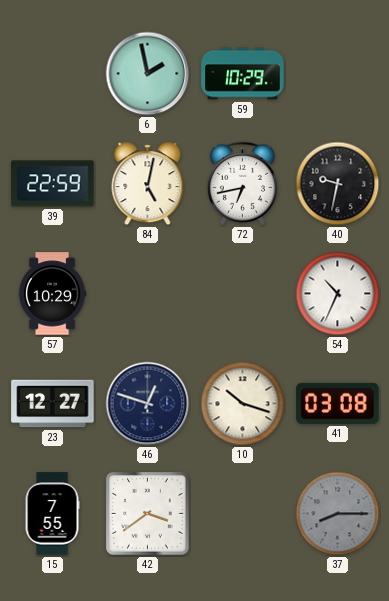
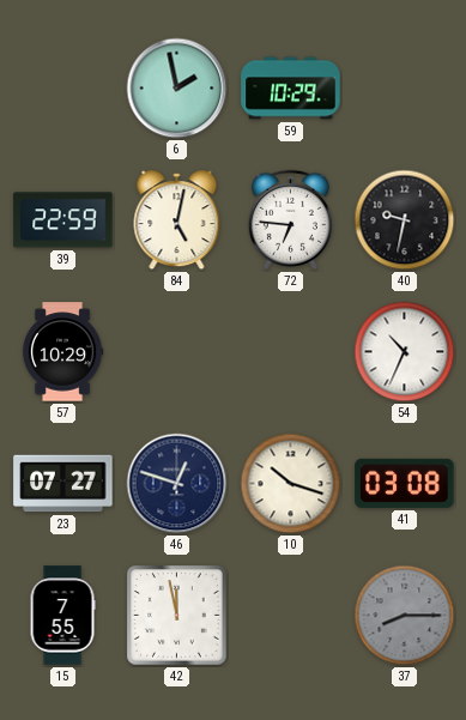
72: 6:43 -> 6:46
23: 12:27 -> 07:27
42: 3:39 -> 11:58
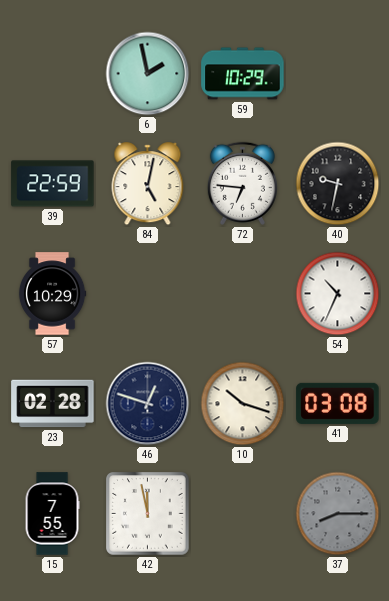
23: 07:27 -> 02:28
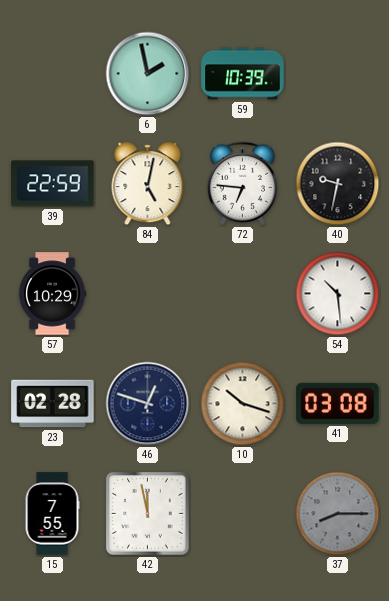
59: 10:29 -> 10:39
54: 10:34 -> 10:29
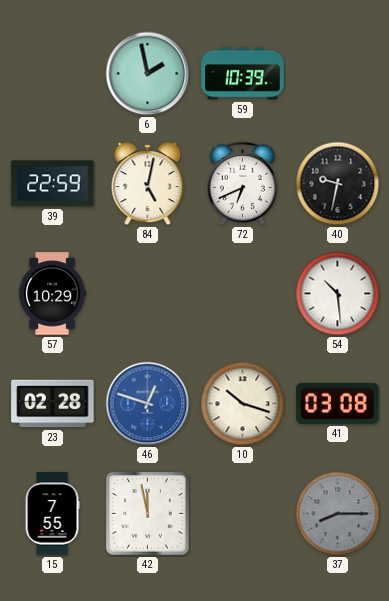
72: 6:46 -> 6:41
46 dial: navy -> blue
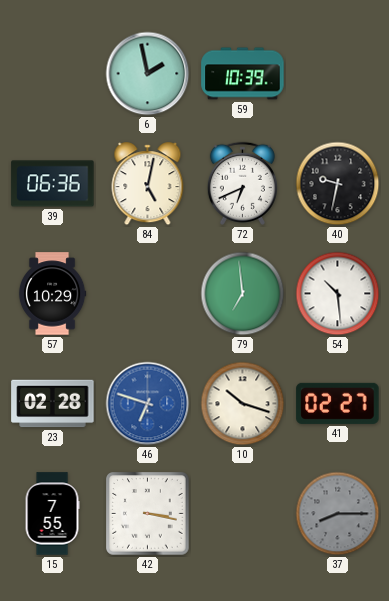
39: 22:59 -> 06:36
79: none -> 6:59
46: 12:48 -> 6:48
41: 03:08 -> 02:27
42: 11:58 -> 3:17
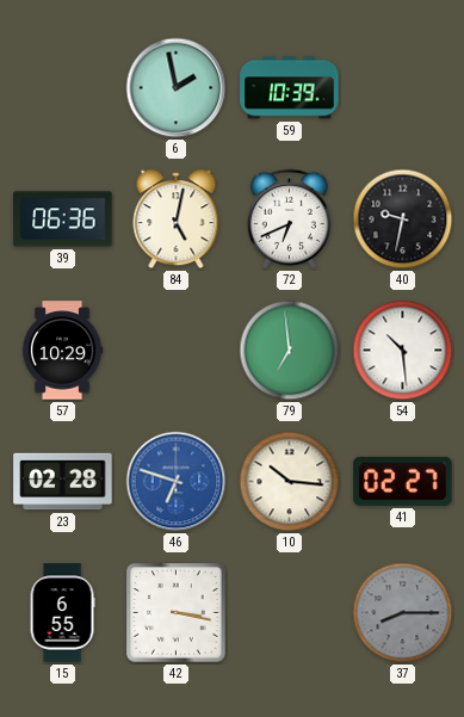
10: 10:18 -> 10:16
15: 7:55 -> 6:55
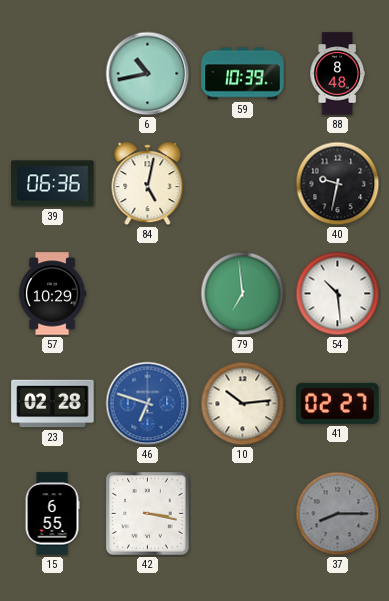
6: 1:58 -> 10:43
88: none -> 8:48
72: 6:41 -> none
10: 10:16 -> 10:14
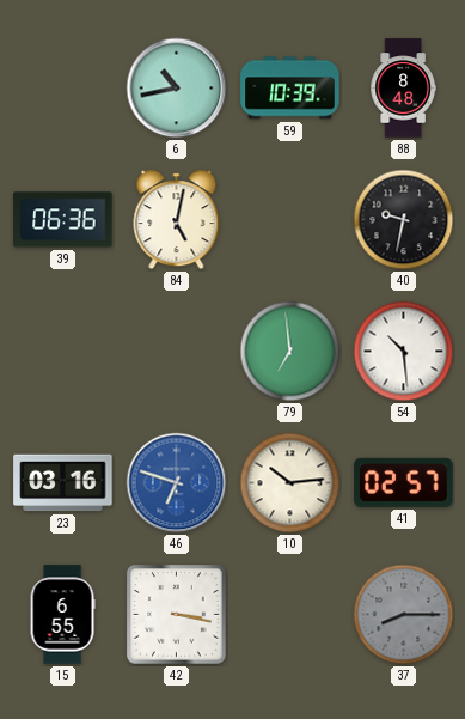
57: 10:29 -> none
23: 02:28 -> 03:16
41: 02:27 -> 02:57
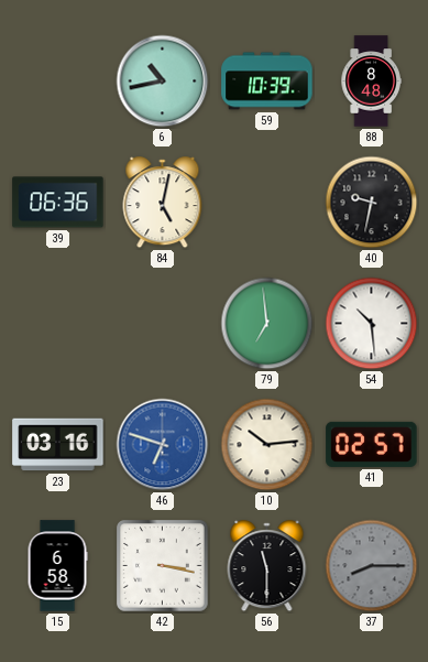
15: 6:55 -> 6:58
56: none -> 11:30
